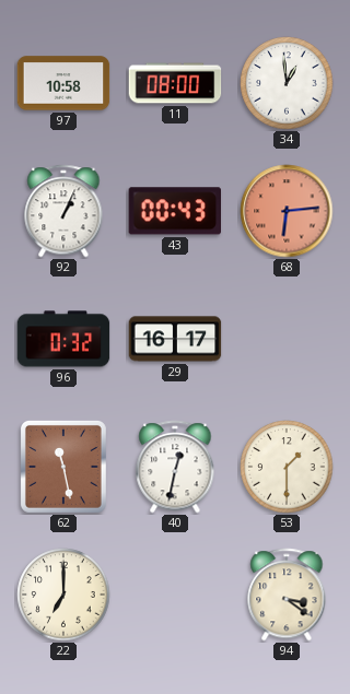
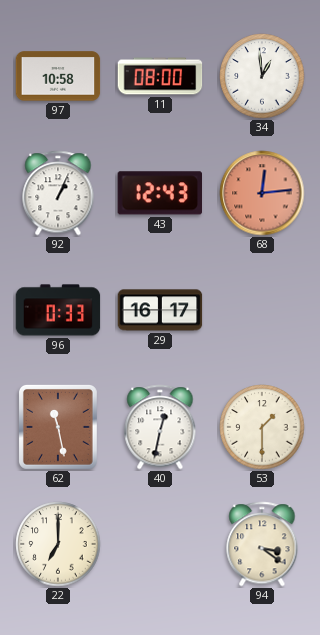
43: 00:43 -> 12:43
68: 6:14 -> 12:14
96: 0:32 -> 0:33
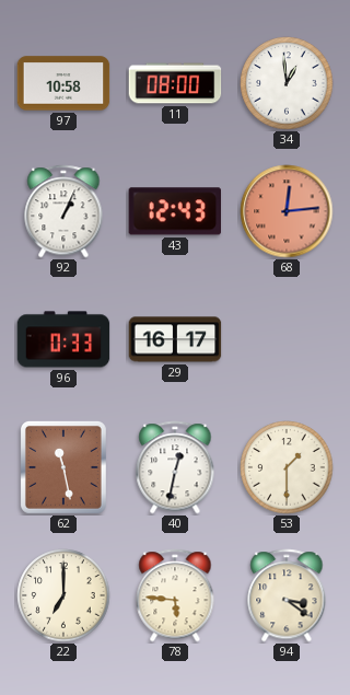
78: none -> 5:46
